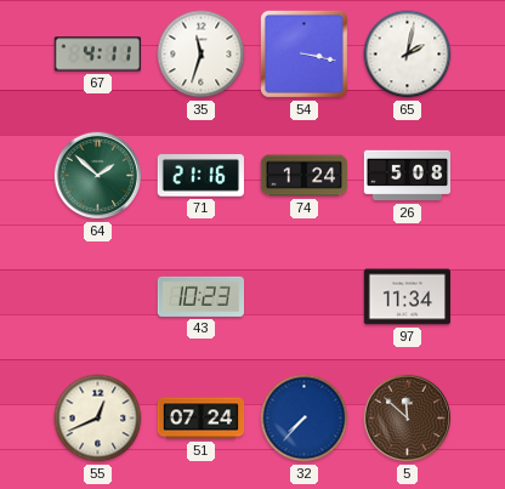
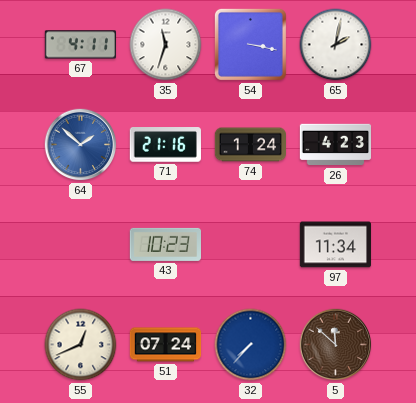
64 dial: green -> blue
26: 5:08 -> 4:23
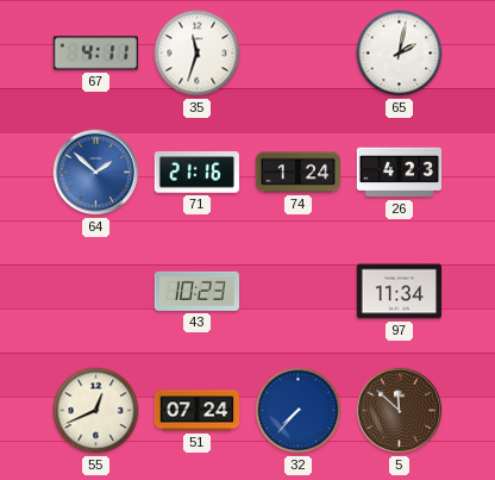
54: 3:17 -> none
